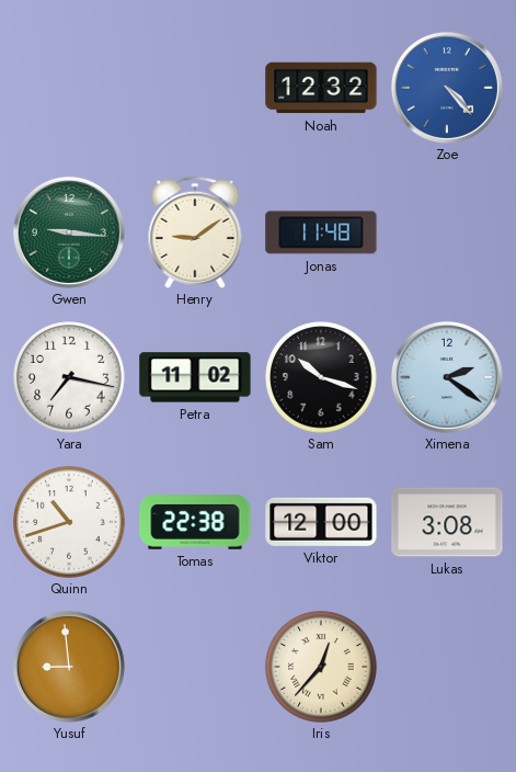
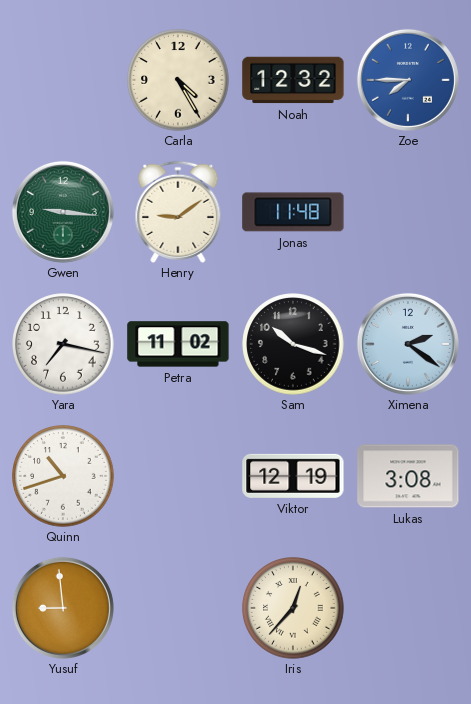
Carla: none -> 4:25
Zoe: 4:23 -> 7:45
Tomas: 22:38 -> none
Viktor: 12:00 -> 12:19
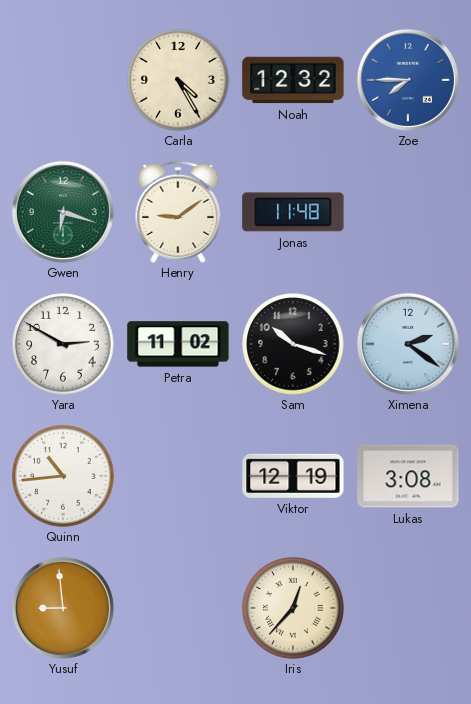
Gwen: 9:16 -> 6:18
Yara: 7:17 -> 2:50
Quinn: 10:42 -> 10:44
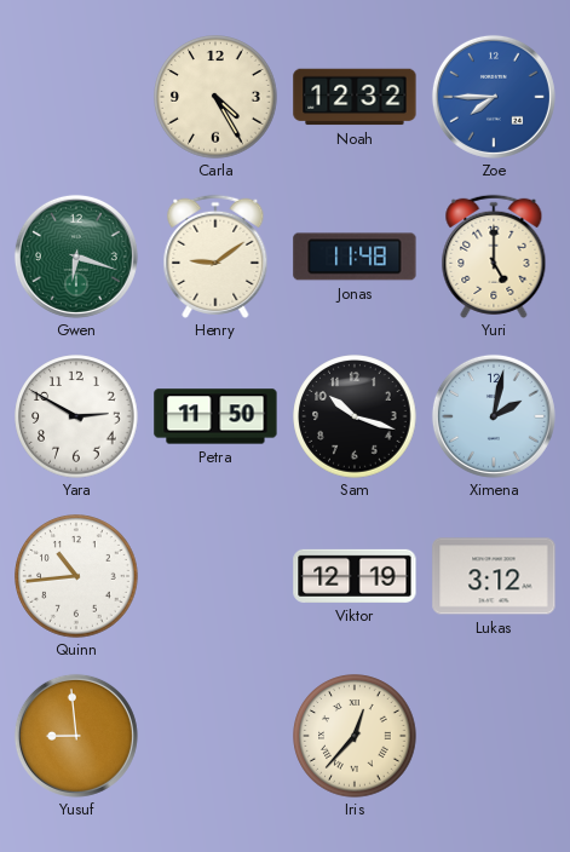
Yuri: none -> 5:00
Petra: 11:02 -> 11:50
Ximena: 2:21 -> 2:02
Lukas: 3:08 -> 3:12
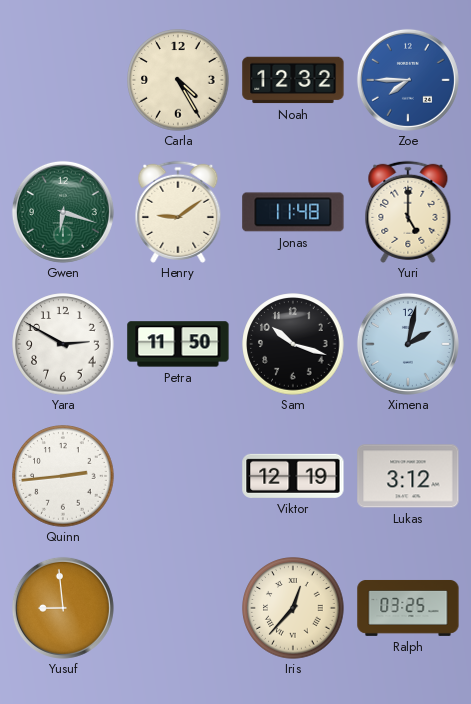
Quinn: 10:44 -> 2:44
Ralph: none -> 03:25
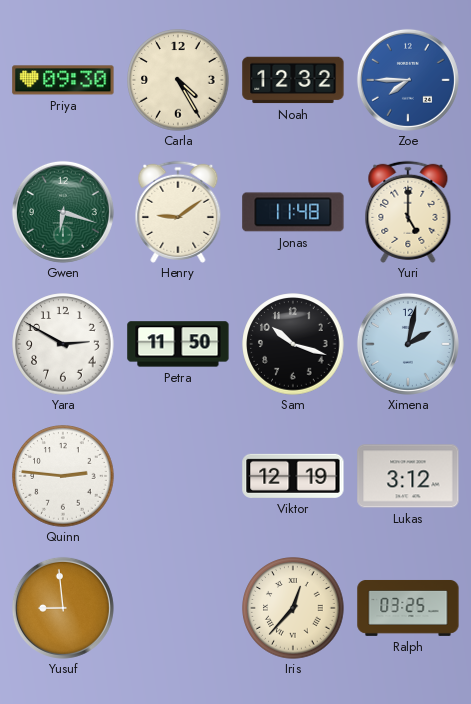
Priya: none -> 09:30
Quinn: 2:44 -> 2:46
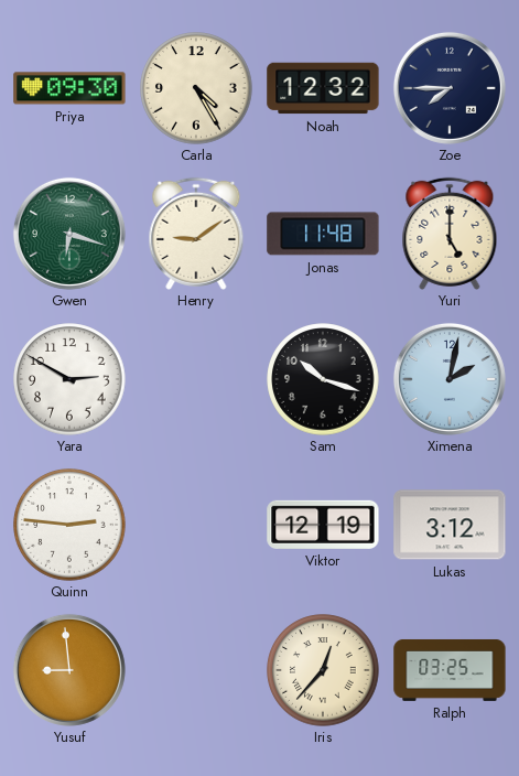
Zoe dial: blue -> navy
Petra: 11:50 -> none
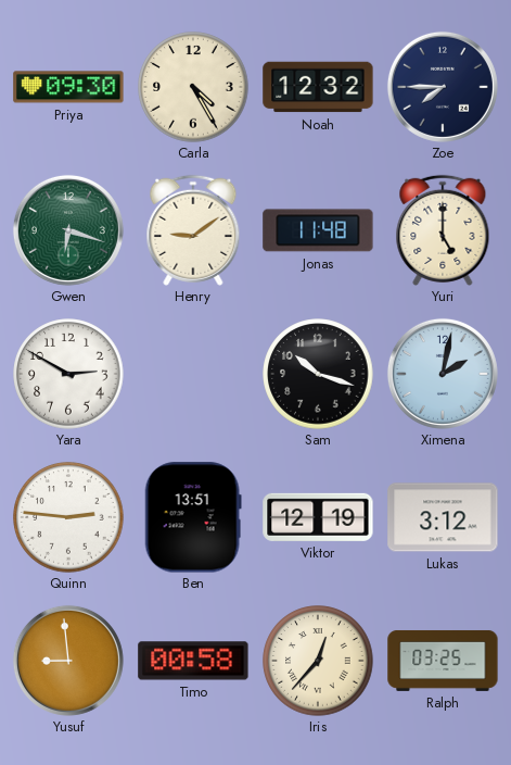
Ben: none -> 13:51
Timo: none -> 00:58
